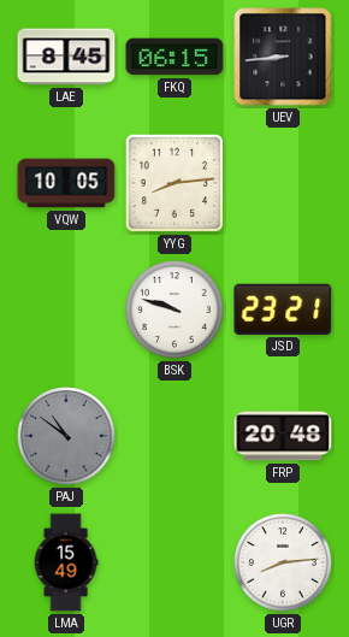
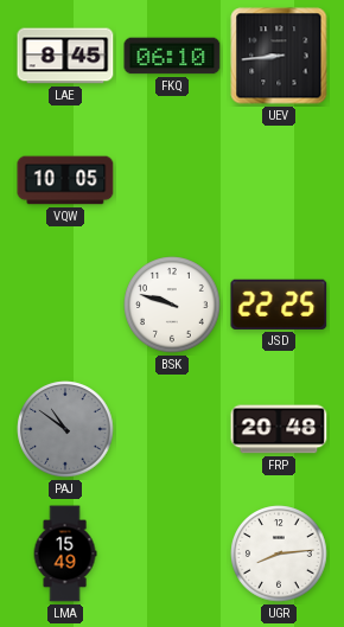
FKQ: 06:15 -> 06:10
YYG: 8:14 -> none
JSD: 23:21 -> 22:25
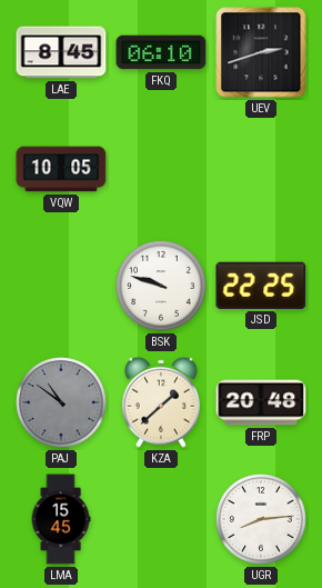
UEV: 8:44 -> 2:42
KZA: none -> 1:38
LMA: 15:49 -> 15:45
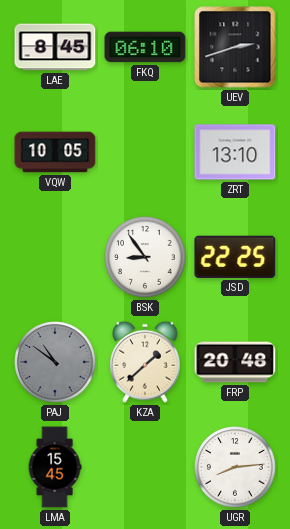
ZRT: none -> 13:10
BSK: 9:48 -> 8:54
